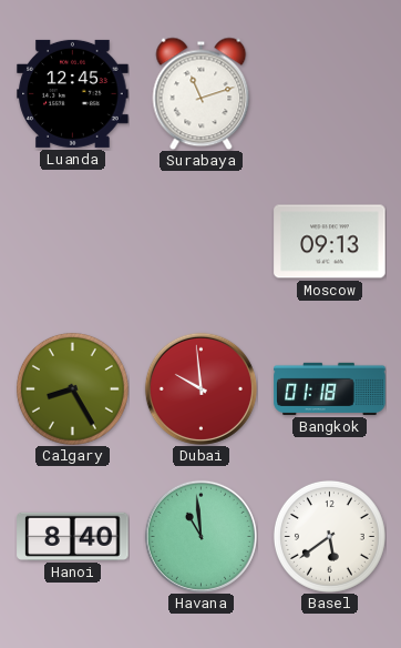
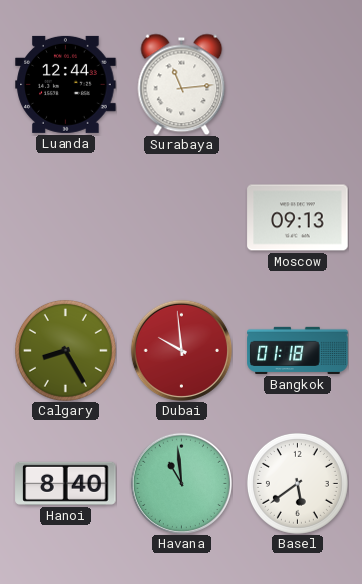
Luanda: 12:45 -> 12:44
Surabaya: 11:12 -> 11:14
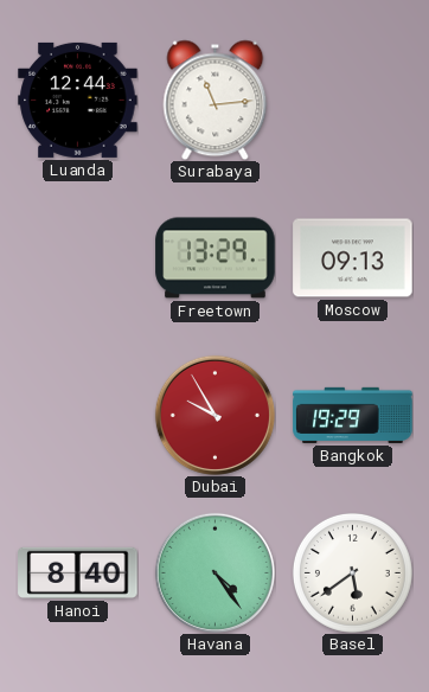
Freetown: none -> 13:29
Calgary: 8:25 -> none
Dubai: 9:59 -> 9:55
Bangkok: 01:18 -> 19:29
Havana: 10:59 -> 4:24
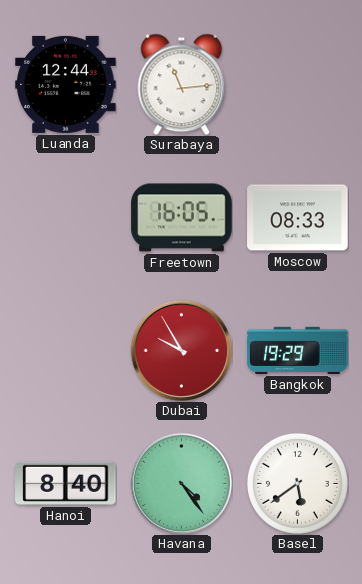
Freetown: 13:29 -> 16:05
Moscow: 09:13 -> 08:33
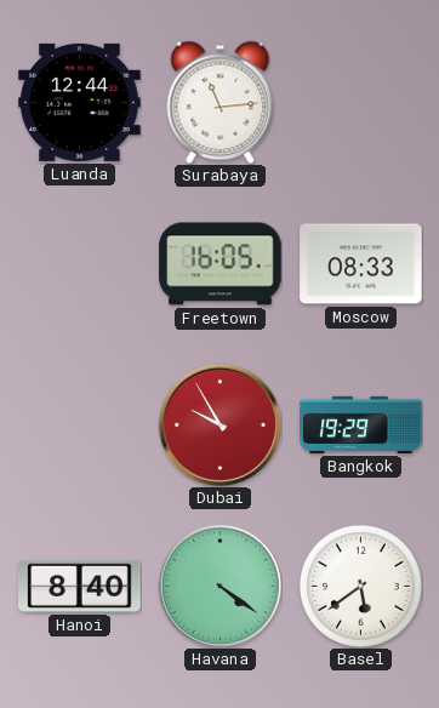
Havana: 4:24 -> 4:21
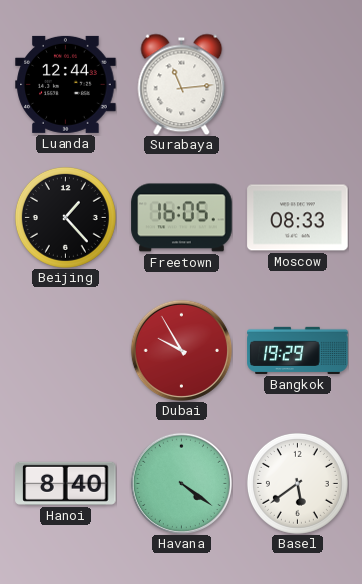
Beijing: none -> 1:23
